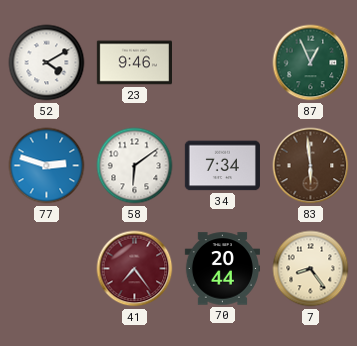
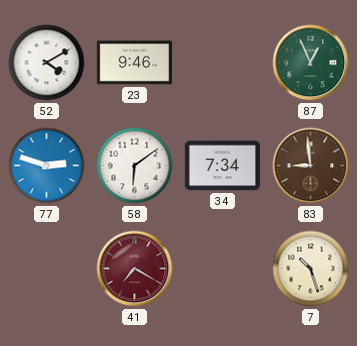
83: 5:59 -> 8:59
41: 7:24 -> 7:20
70: 20:44 -> none
7: 8:24 -> 10:27
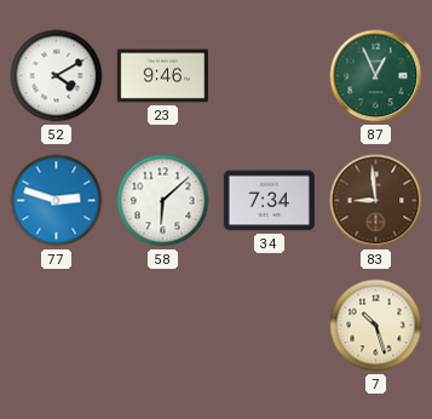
58: 6:09 -> 6:08
41: 7:20 -> none
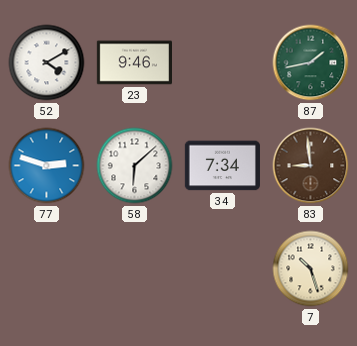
87: 12:56 -> 1:43
